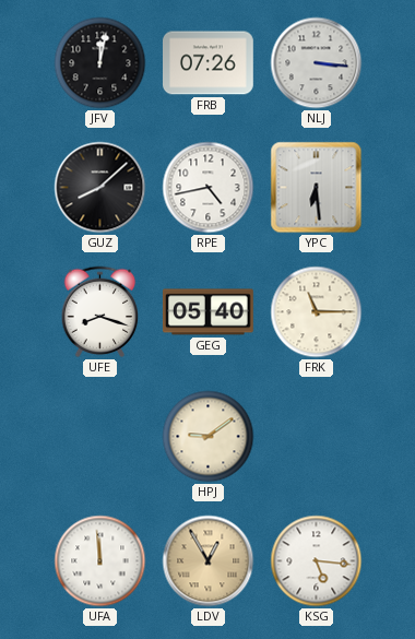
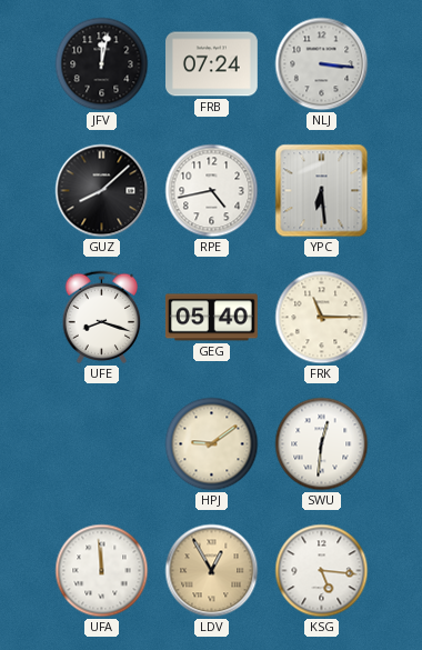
FRB: 07:26 -> 07:24
SWU: none -> 12:31
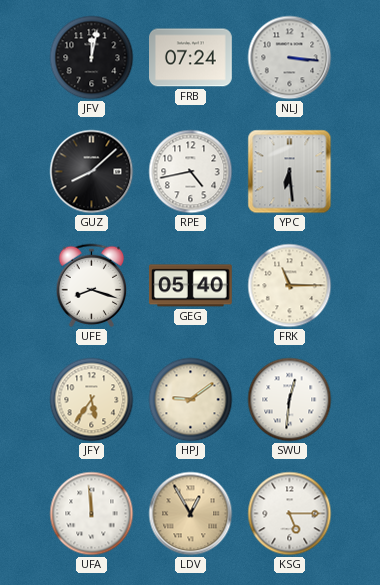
JFY: none -> 5:36
KSG: 5:16 -> 5:15
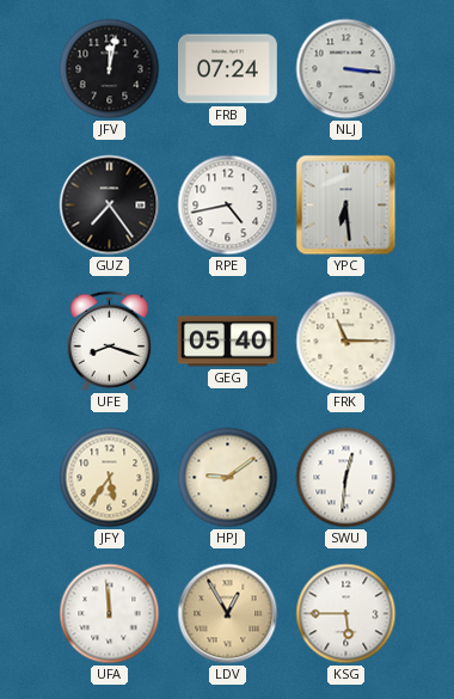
GUZ: 8:08 -> 7:24
KSG: 5:15 -> 5:45
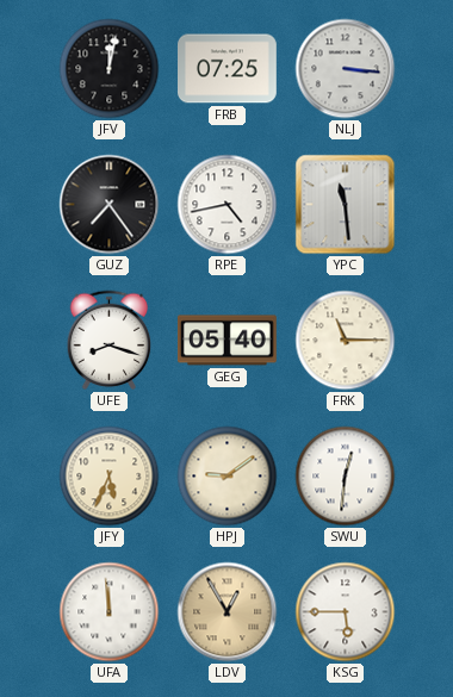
FRB: 07:24 -> 07:25
YPC: 6:29 -> 11:29
JFY: 5:36 -> 5:34
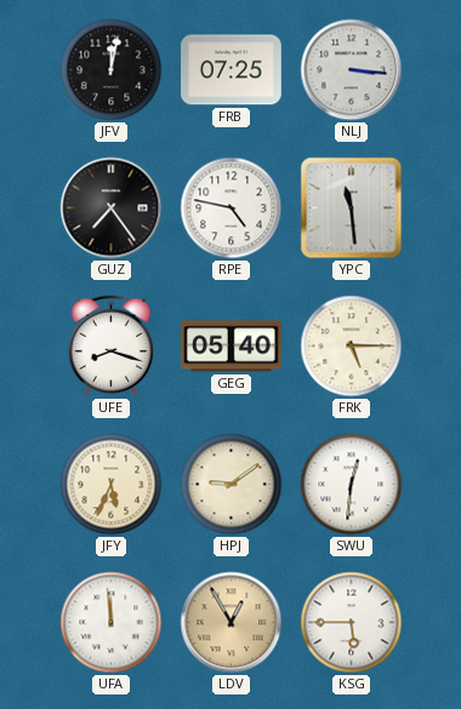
RPE: 4:43 -> 4:47
FRK: 11:15 -> 5:15
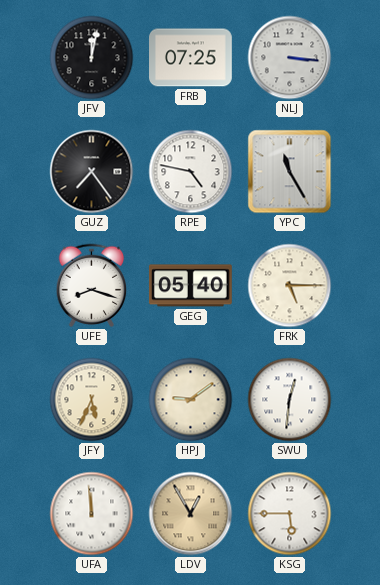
YPC: 11:29 -> 11:25
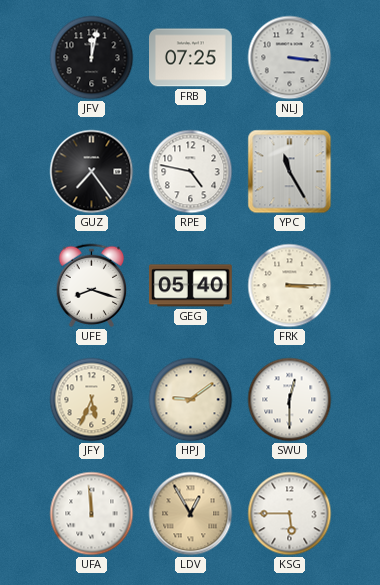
FRK: 5:15 -> 3:15
SWU: 12:31 -> 12:30
